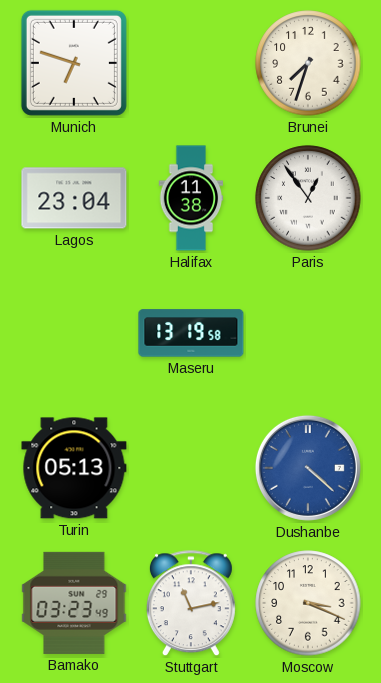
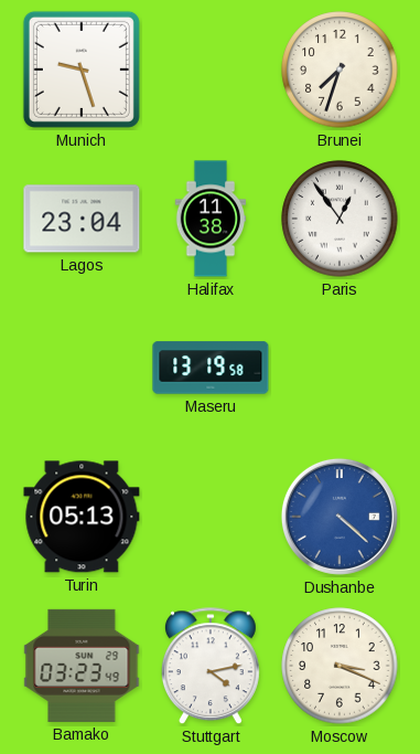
Munich: 6:48 -> 9:27
Stuttgart: 11:13 -> 4:13
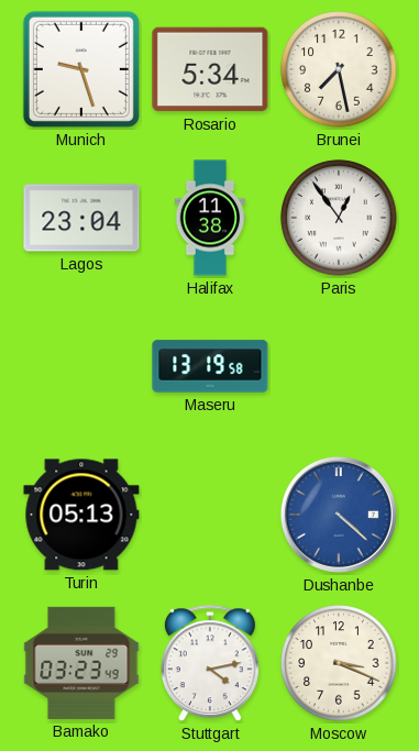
Rosario: none -> 5:34
Brunei: 7:33 -> 7:28
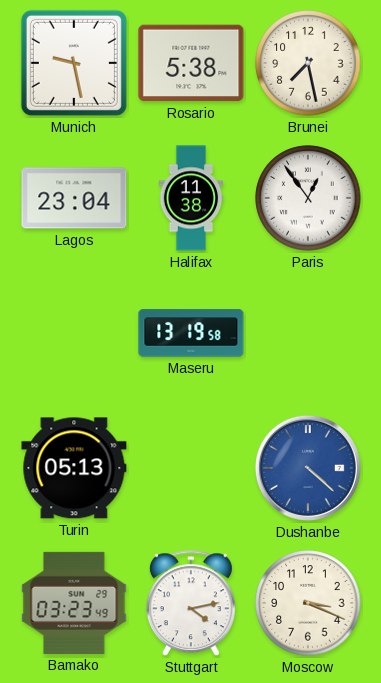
Munich: 9:27 -> 9:28
Rosario: 5:34 -> 5:38
